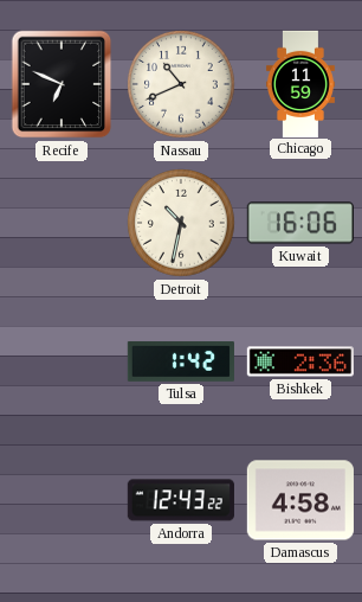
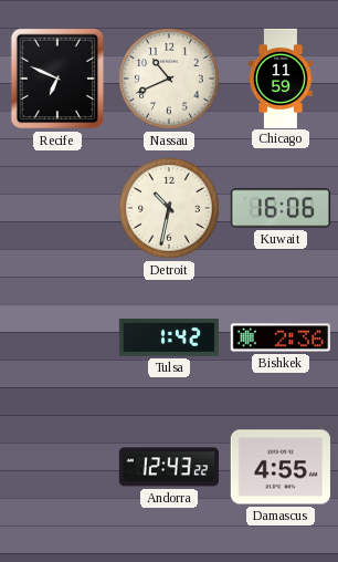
Damascus: 4:58 -> 4:55
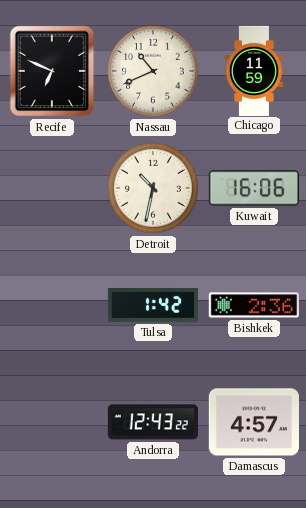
Damascus: 4:55 -> 4:57
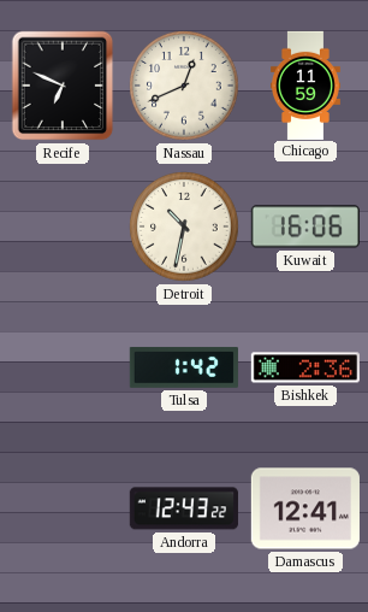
Nassau: 10:41 -> 12:41
Damascus: 4:57 -> 12:41
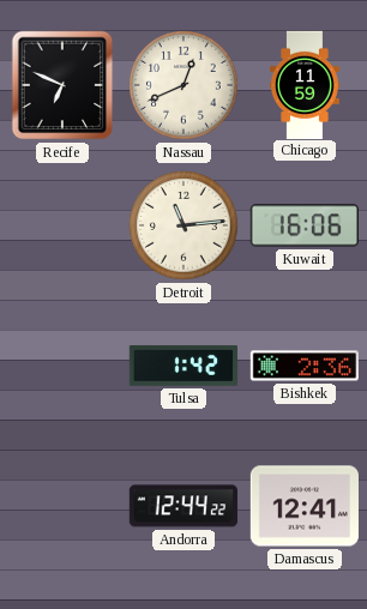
Detroit: 10:32 -> 11:14
Andorra: 12:43 -> 12:44
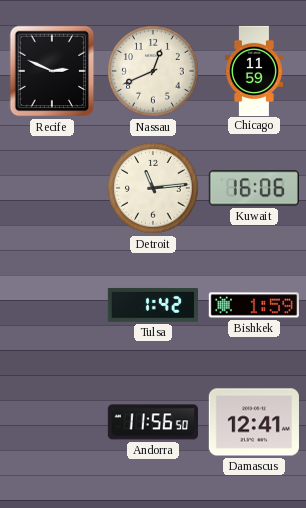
Recife: 6:49 -> 2:49
Bishkek: 2:36 -> 1:59
Andorra: 12:44 -> 11:56
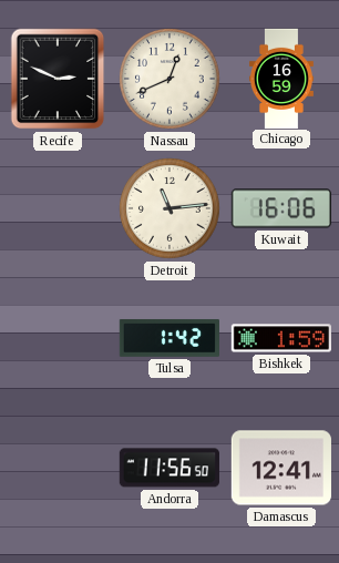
Chicago: 11:59 -> 16:59
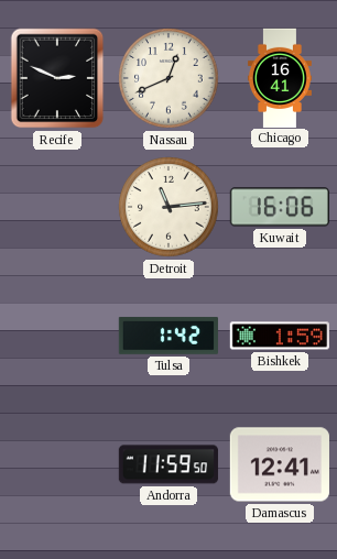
Chicago: 16:59 -> 16:41
Andorra: 11:56 -> 11:59
